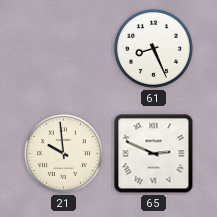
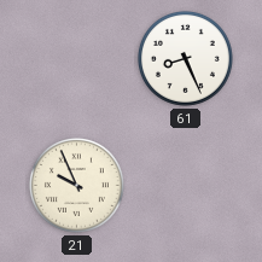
21: 9:59 -> 9:56
65: 2:49 -> none
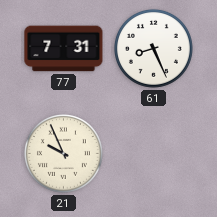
77: none -> 7:31
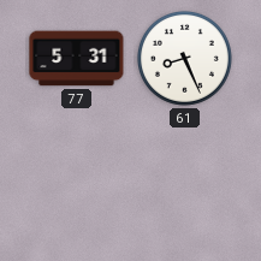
77: 7:31 -> 5:31
21: 9:56 -> none
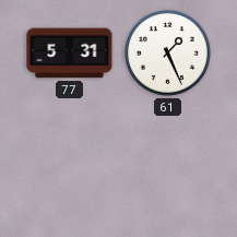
61: 8:26 -> 1:26
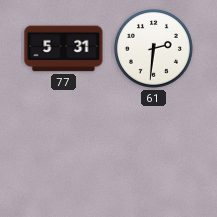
61: 1:26 -> 2:31
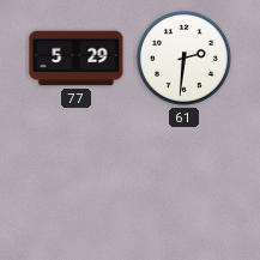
77: 5:31 -> 5:29
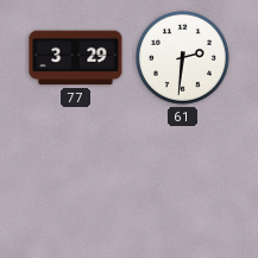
77: 5:29 -> 3:29
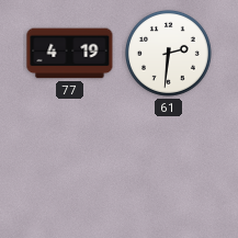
77: 3:29 -> 4:19
